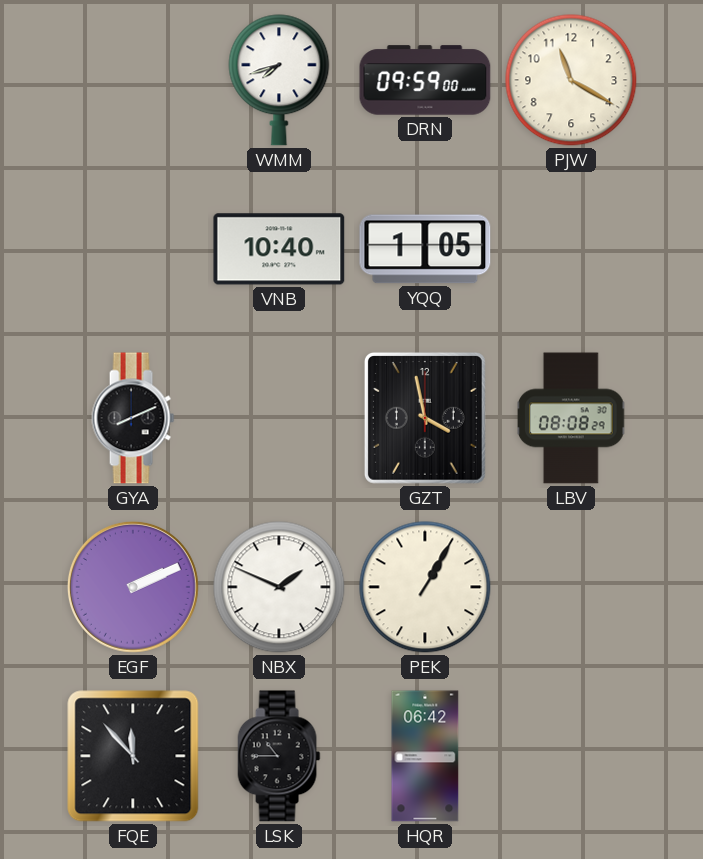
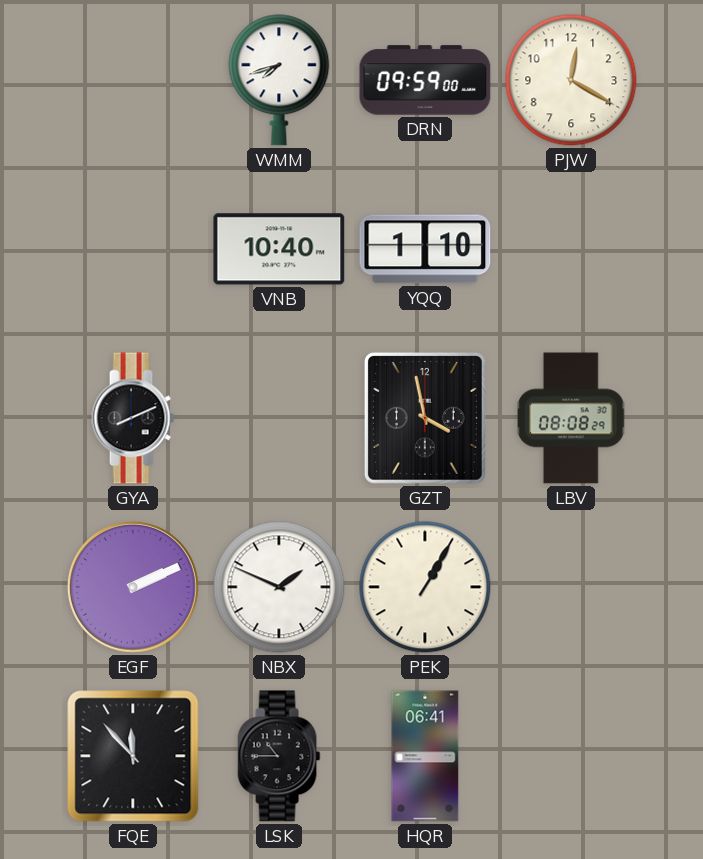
PJW: 11:20 -> 12:20
YQQ: 1:05 -> 1:10
HQR: 06:42 -> 06:41
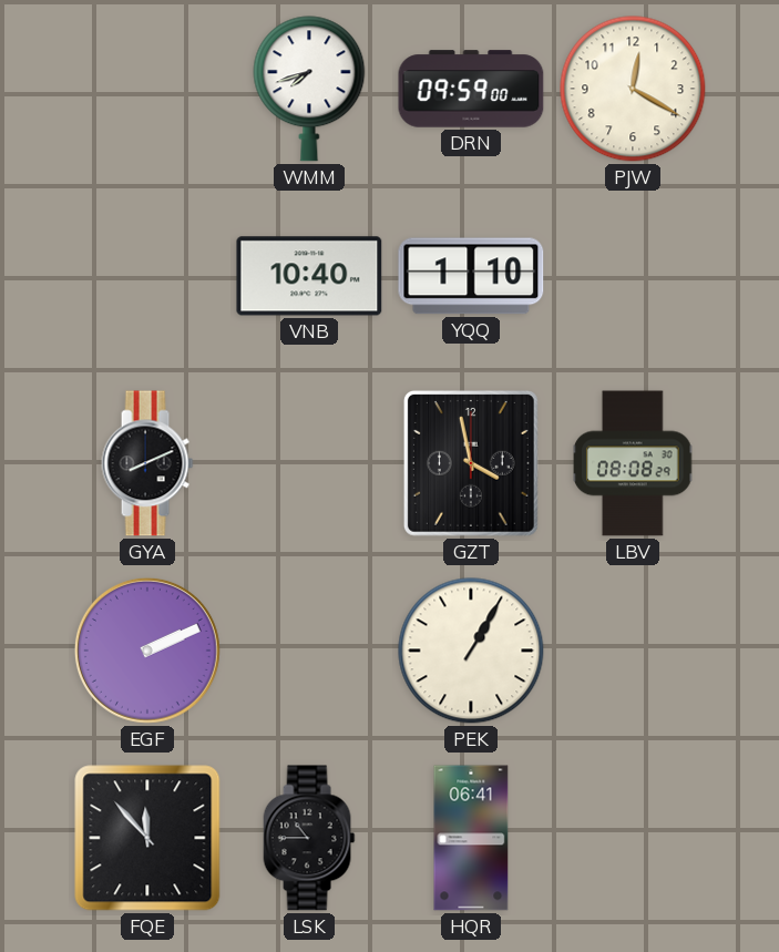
NBX: 1:49 -> none
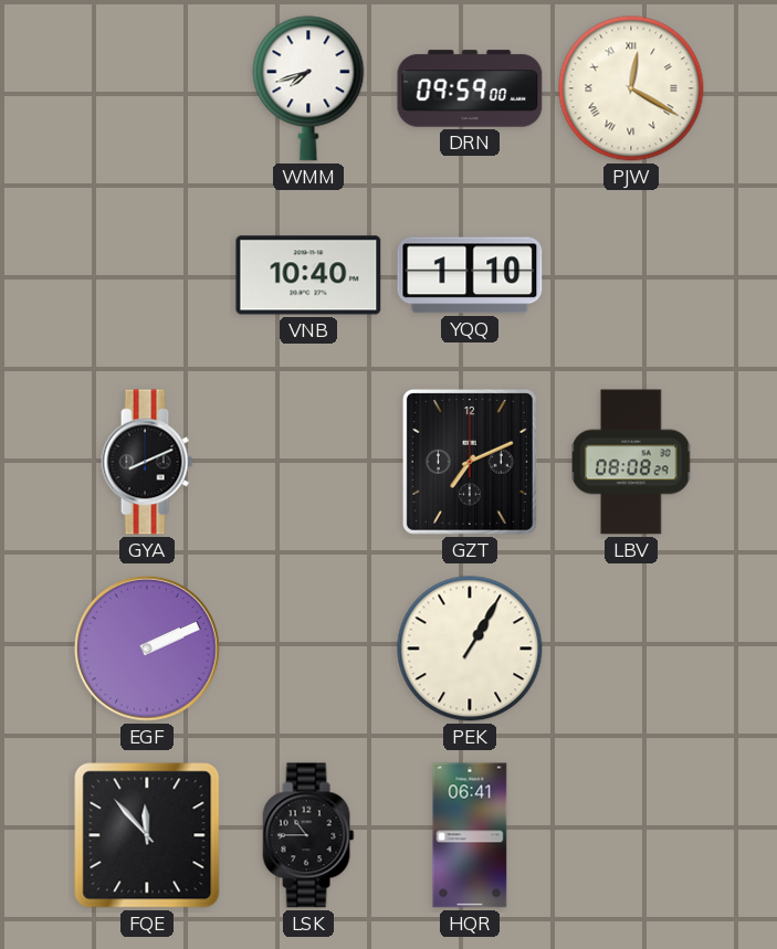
PJW numerals: Arabic -> Roman
GZT: 3:58 -> 7:11
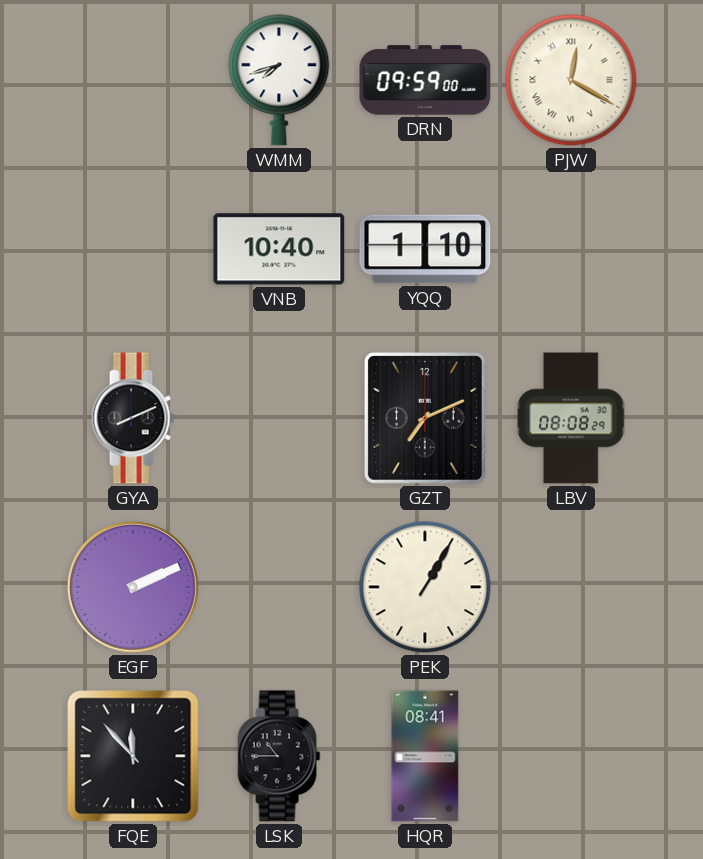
HQR: 06:41 -> 08:41
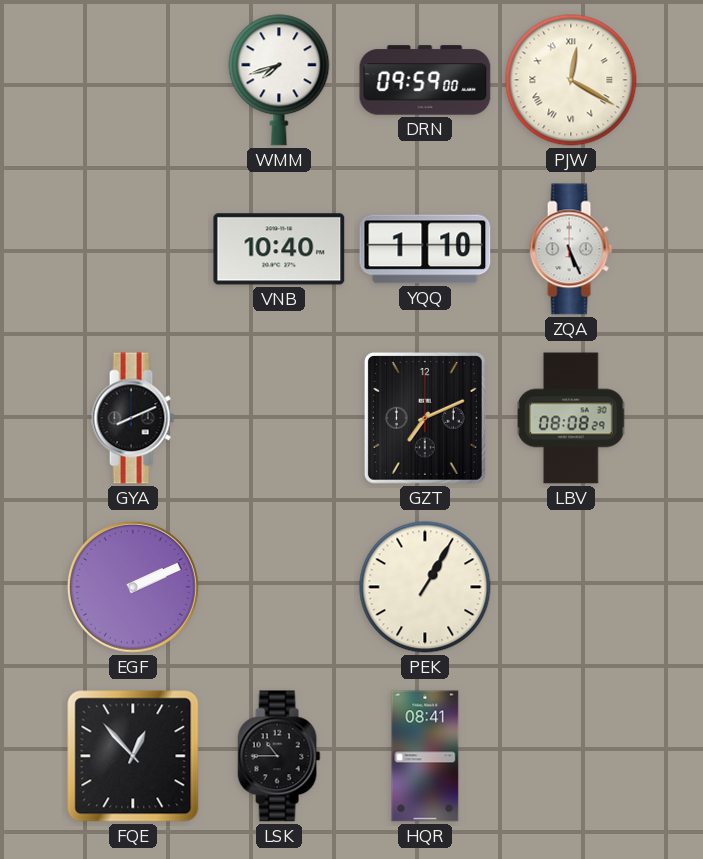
ZQA: none -> 5:26
FQE: 11:53 -> 12:53
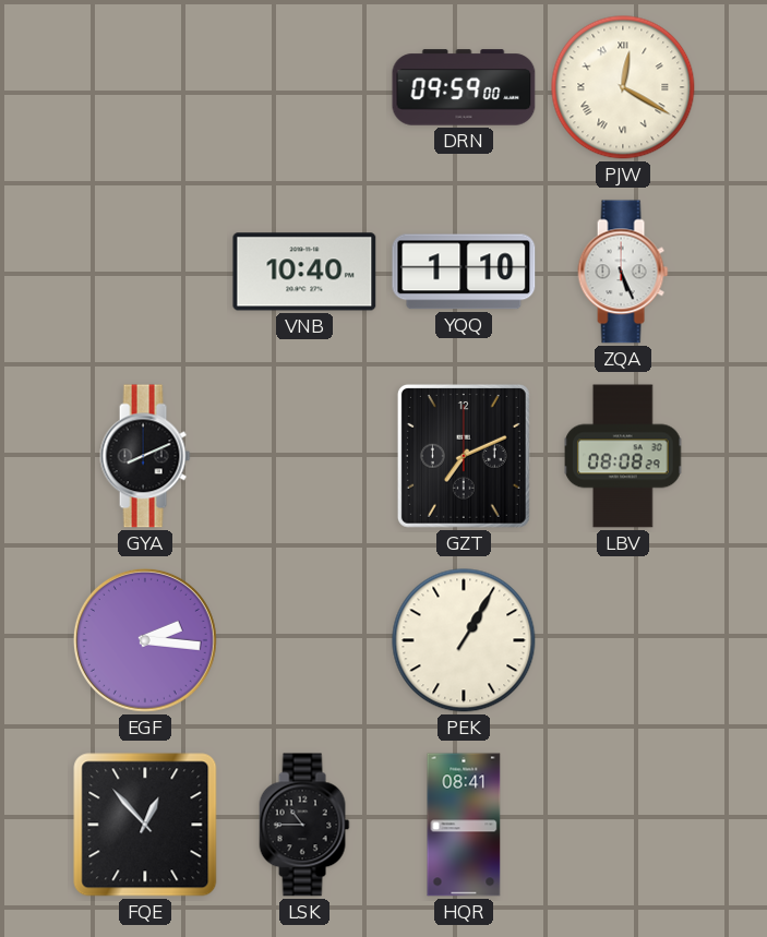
WMM: 7:42 -> none
EGF: 2:11 -> 2:16
